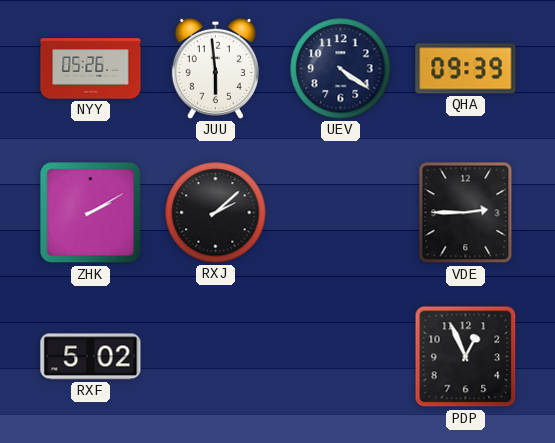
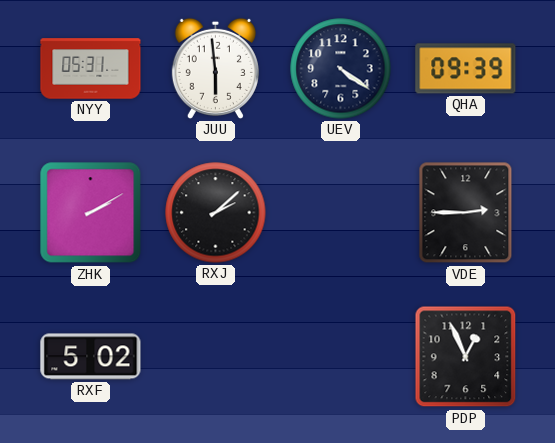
NYY: 05:26 -> 05:31
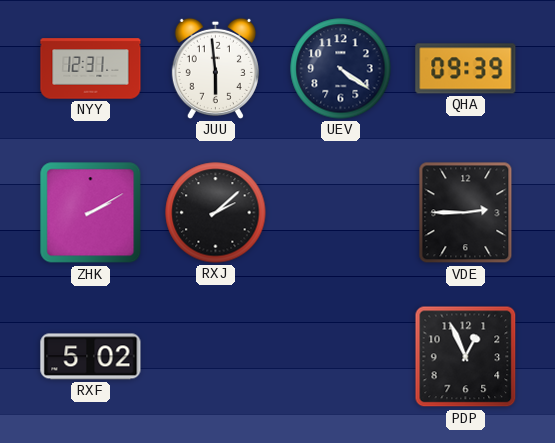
NYY: 05:31 -> 12:31
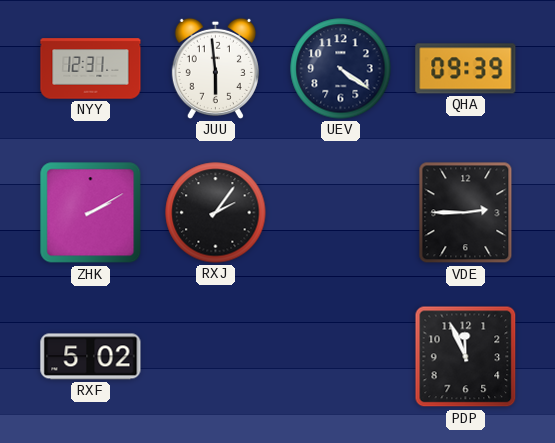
RXJ: 2:08 -> 2:06
PDP: 12:56 -> 11:56
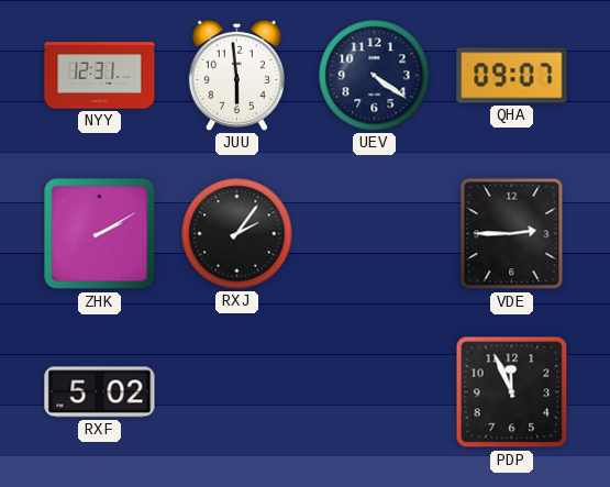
QHA: 09:39 -> 09:07
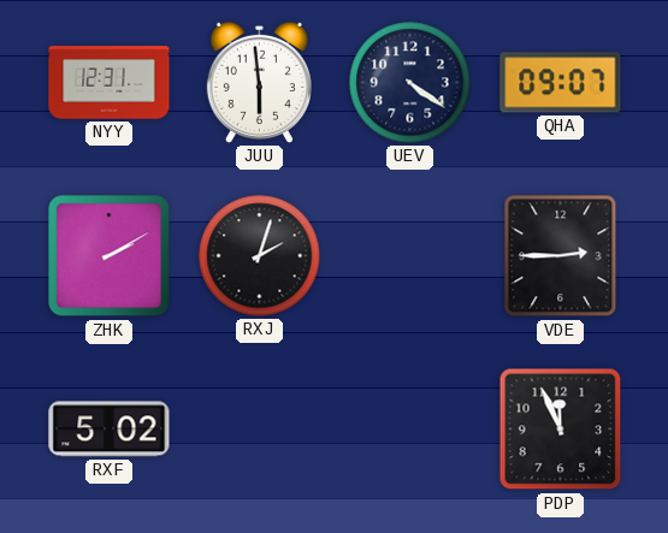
RXJ: 2:06 -> 2:03
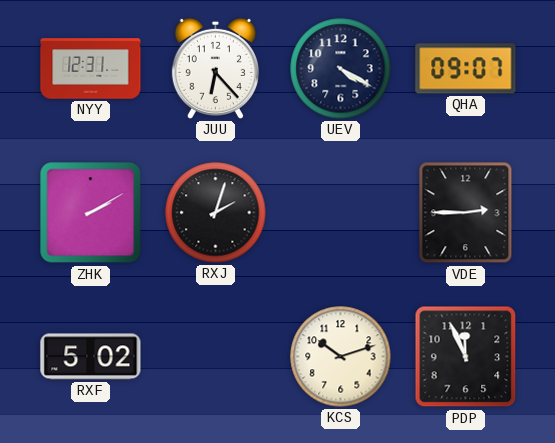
JUU: 5:59 -> 6:23
UEV: 4:21 -> 4:20
KCS: none -> 10:12
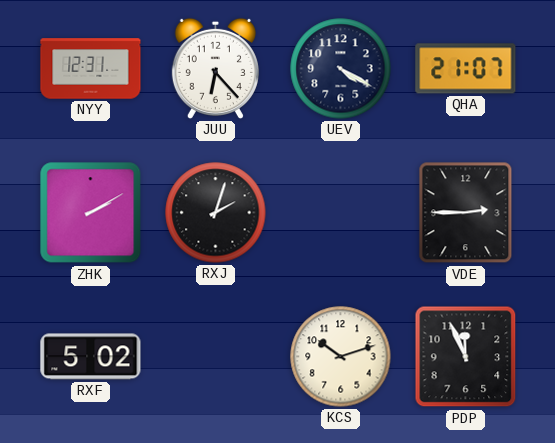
QHA: 09:07 -> 21:07
